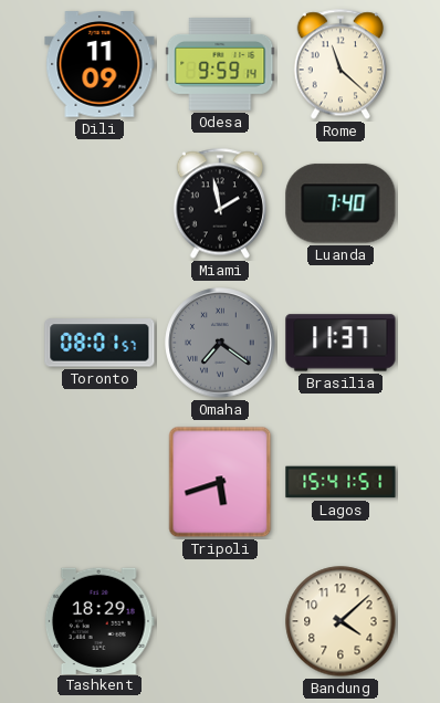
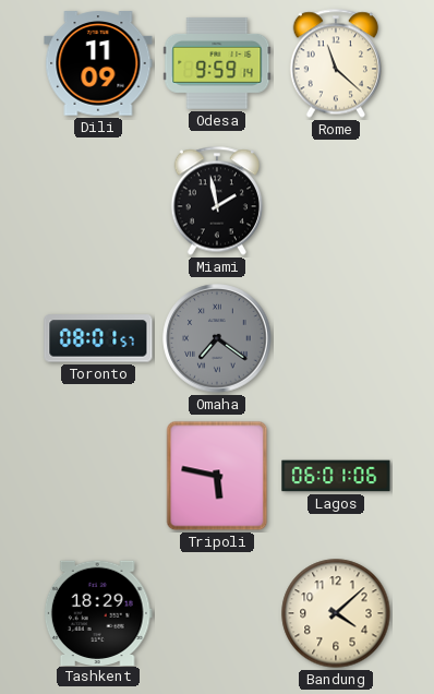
Luanda: 7:40 -> none
Brasilia: 11:37 -> none
Tripoli: 5:42 -> 5:47
Lagos: 15:41 -> 06:01
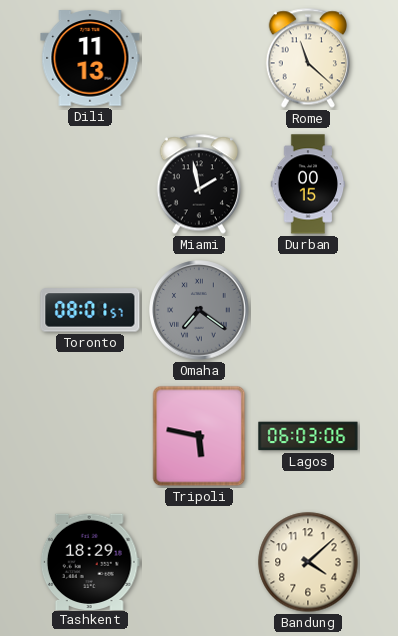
Dili: 11:09 -> 11:13
Odesa: 9:59 -> none
Durban: none -> 00:15
Lagos: 06:01 -> 06:03
